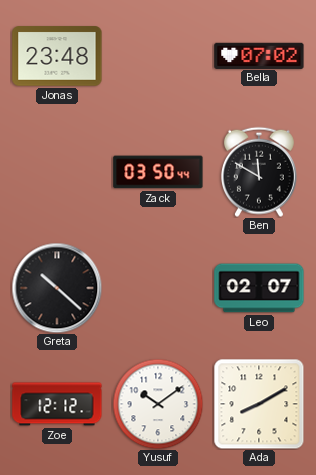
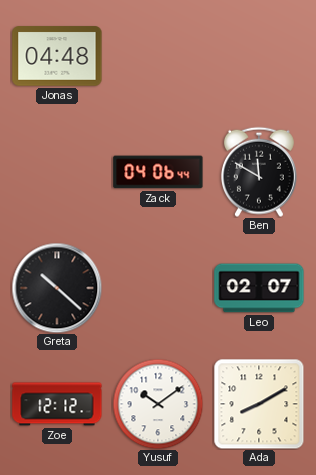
Jonas: 23:48 -> 04:48
Bella: 07:02 -> none
Zack: 03:50 -> 04:06
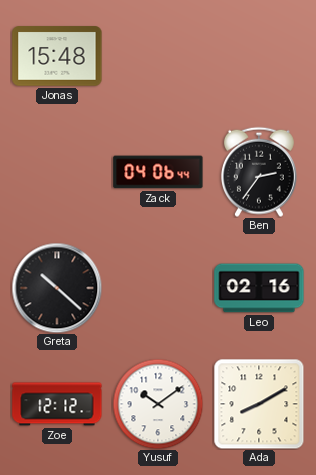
Jonas: 04:48 -> 15:48
Ben: 11:50 -> 2:36
Leo: 02:07 -> 02:16
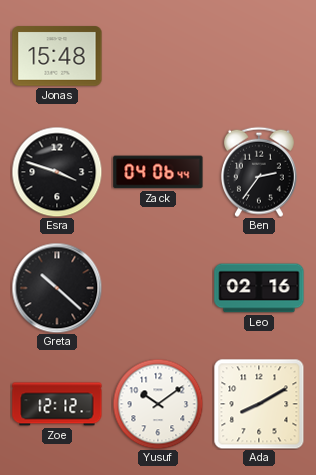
Esra: none -> 3:48
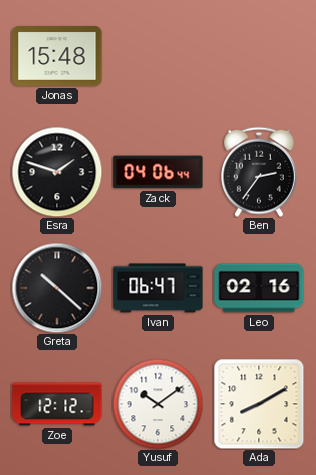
Esra: 3:48 -> 1:48
Ivan: none -> 06:47
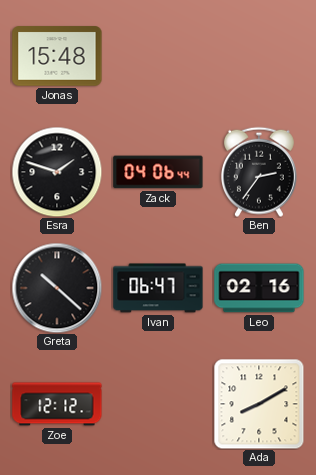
Yusuf: 10:09 -> none
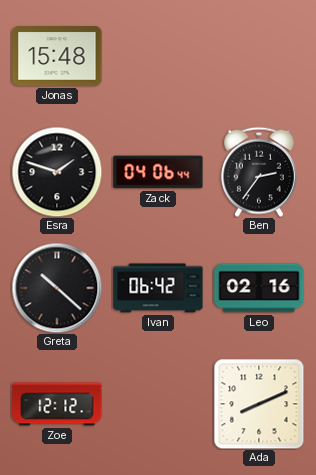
Ivan: 06:47 -> 06:42
Ada: 8:10 -> 8:11
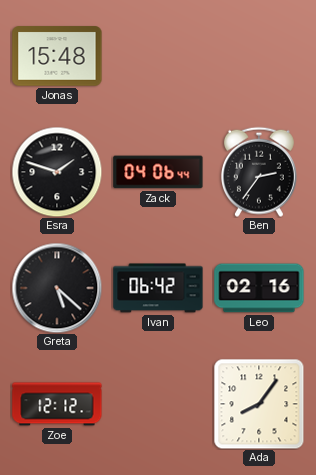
Greta: 10:22 -> 5:22
Ada: 8:11 -> 8:06
